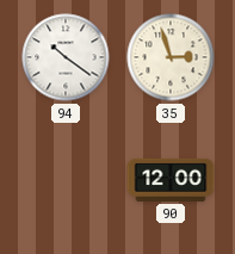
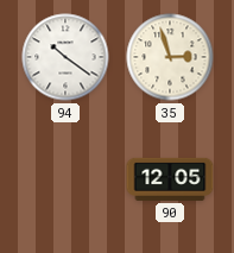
90: 12:00 -> 12:05
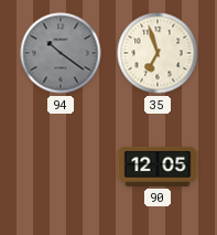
94 dial: white -> grey
35: 2:57 -> 6:57
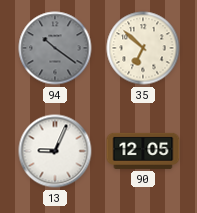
35: 6:57 -> 6:52
13: none -> 9:04
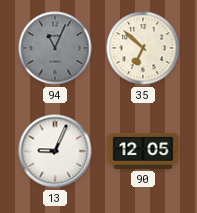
94: 10:21 -> 11:04
